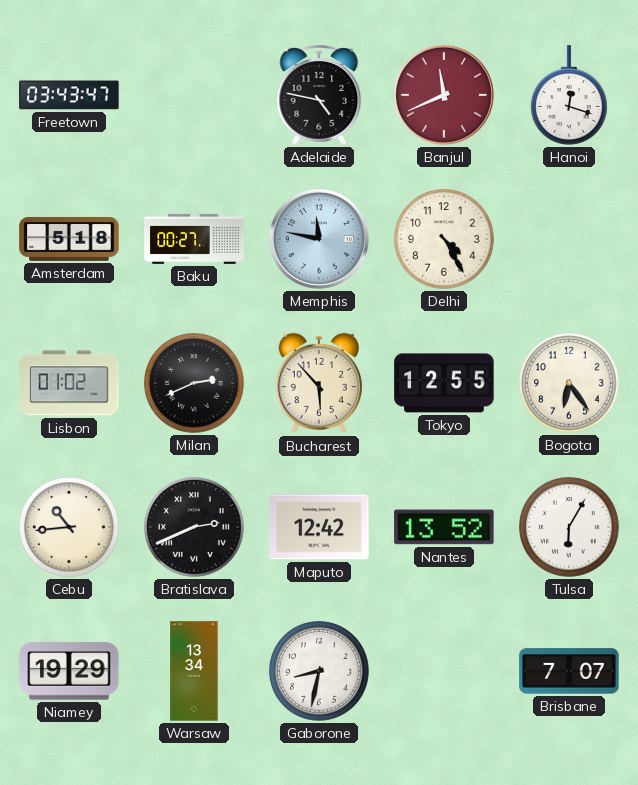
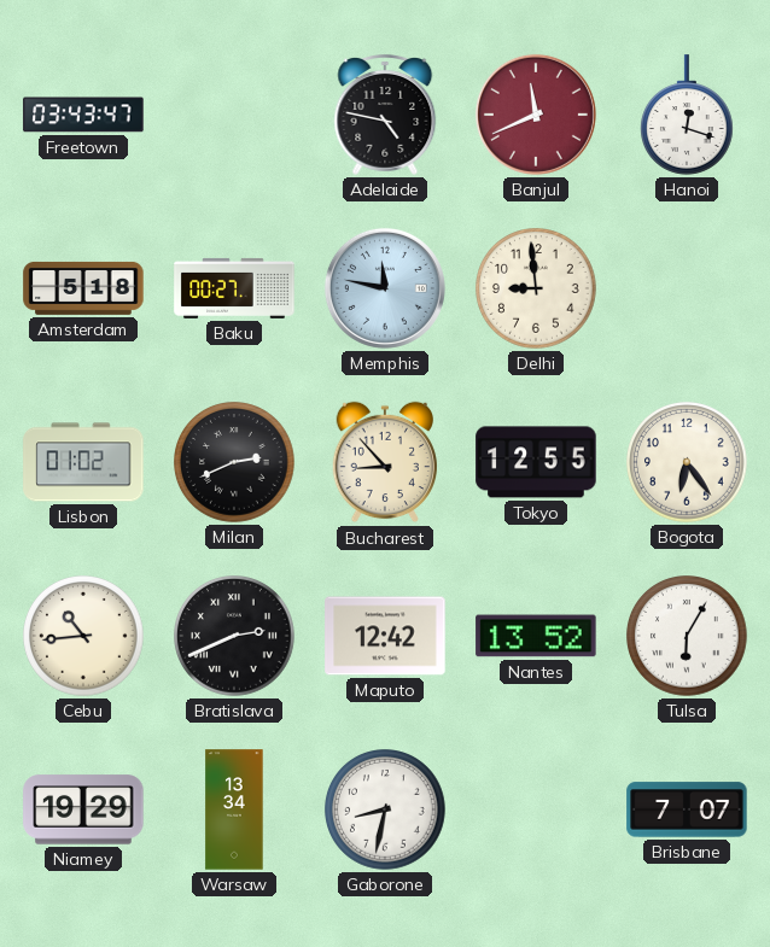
Delhi: 4:25 -> 8:59
Bucharest: 5:53 -> 8:53
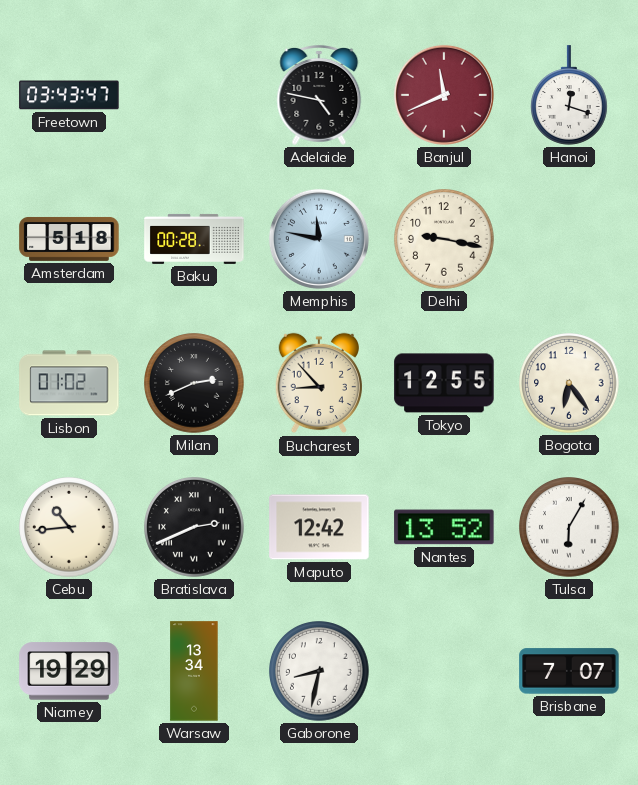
Baku: 00:27 -> 00:28
Delhi: 8:59 -> 9:17
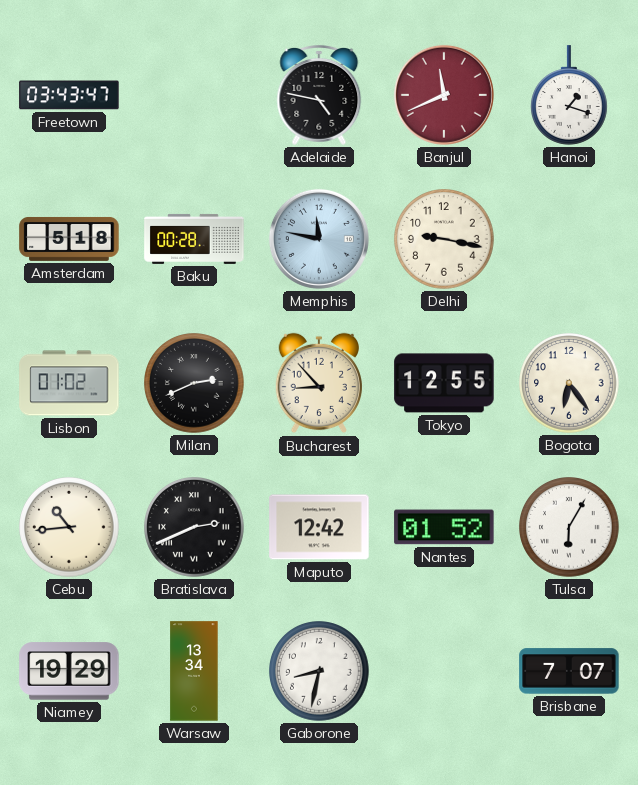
Hanoi: 12:18 -> 1:18
Nantes: 13:52 -> 01:52
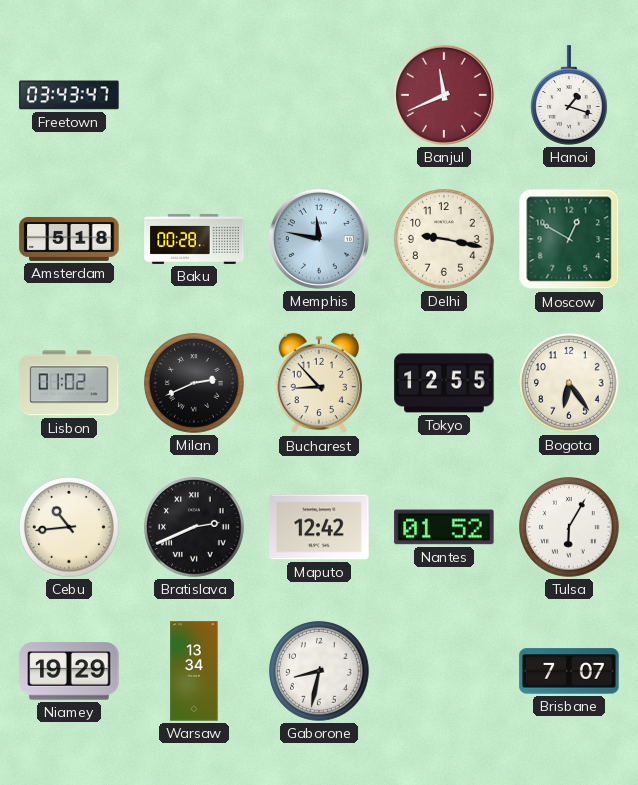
Adelaide: 4:47 -> none
Moscow: none -> 12:50
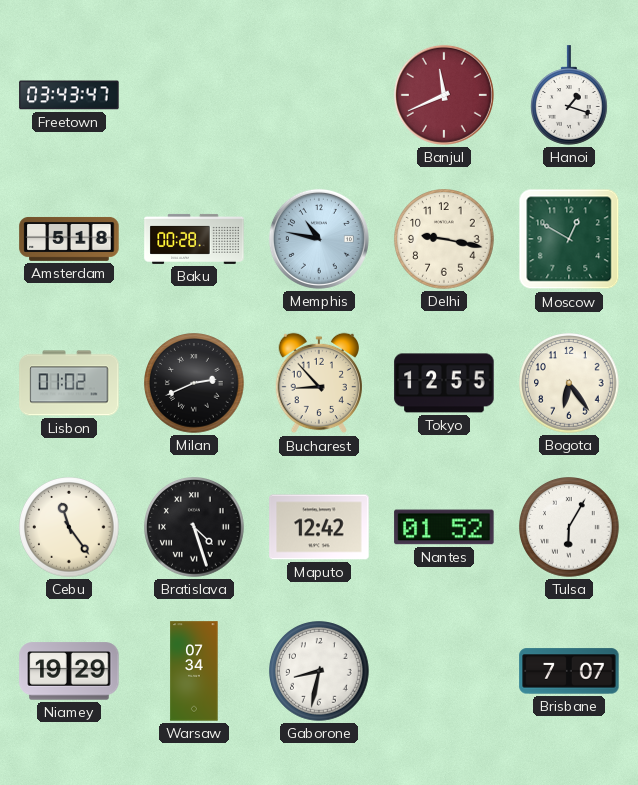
Memphis: 11:47 -> 10:47
Cebu: 10:44 -> 11:24
Bratislava: 2:41 -> 4:27
Warsaw: 13:34 -> 07:34
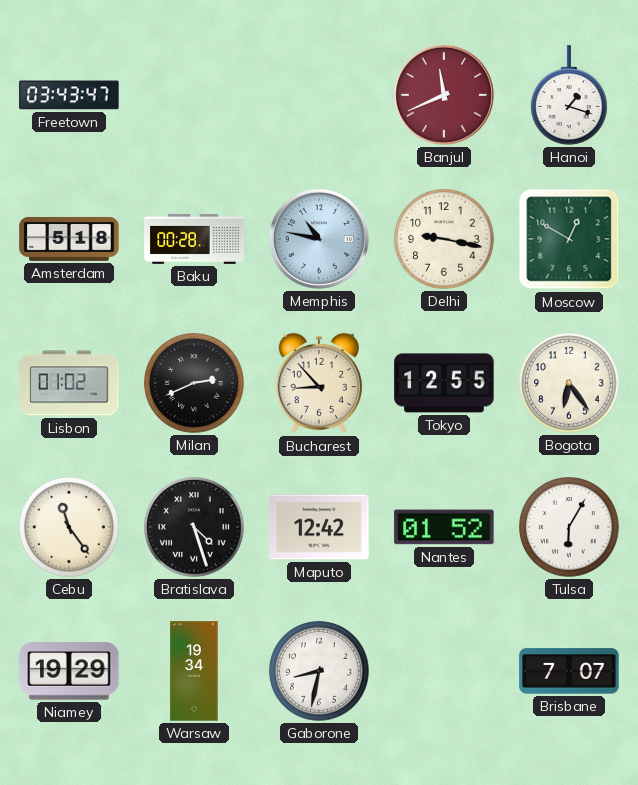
Warsaw: 07:34 -> 19:34
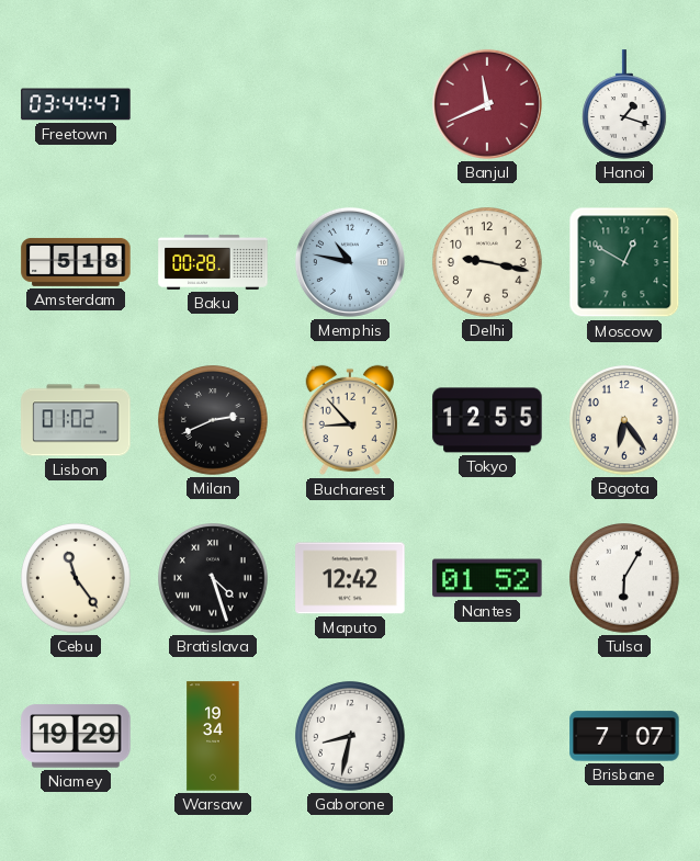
Freetown: 03:43 -> 03:44
